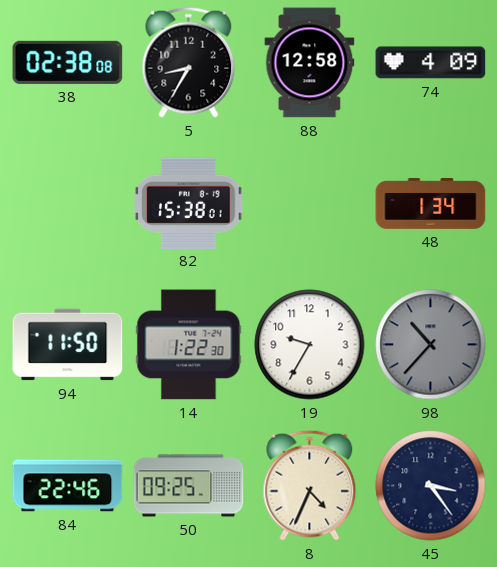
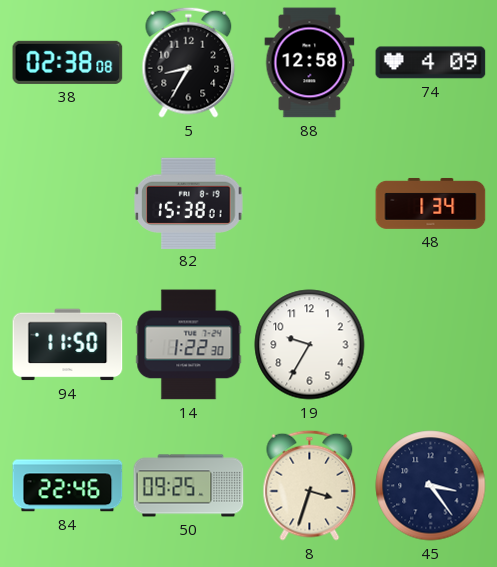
98: 10:37 -> none
8: 4:34 -> 3:33
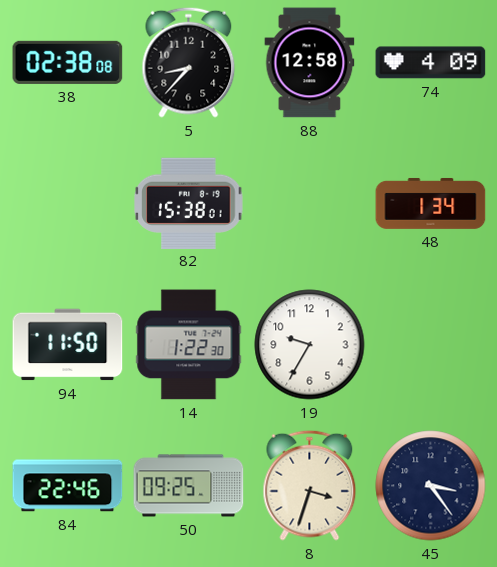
5: 8:35 -> 8:37
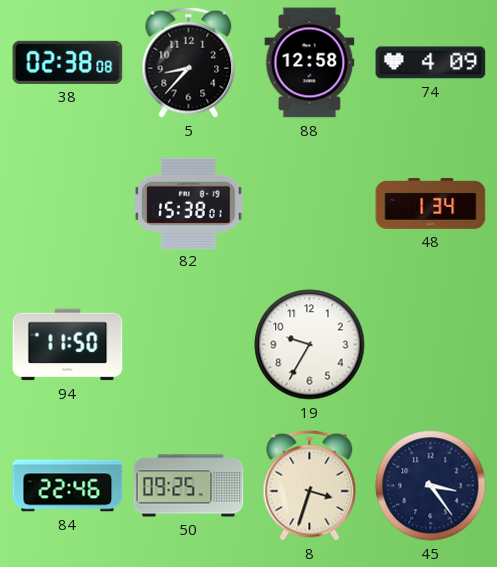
14: 1:22 -> none
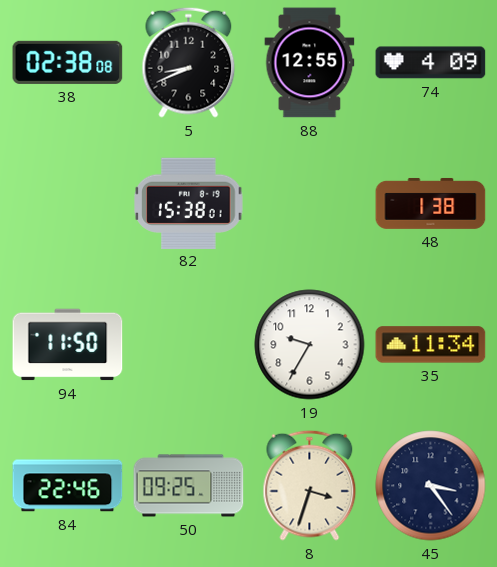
5: 8:37 -> 8:41
88: 12:58 -> 12:55
48: 1:34 -> 1:38
35: none -> 11:34
